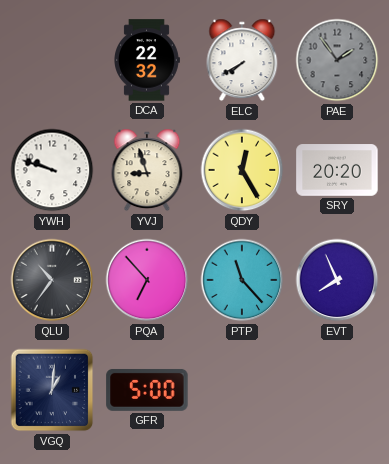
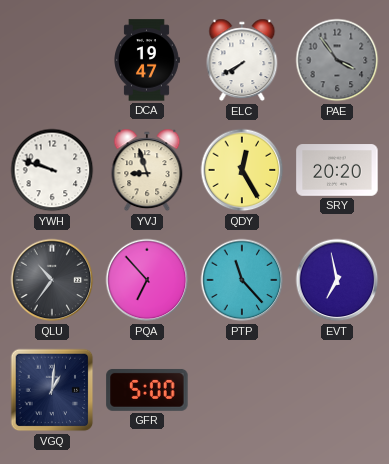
DCA: 22:32 -> 19:47
PAE: 1:54 -> 3:54
EVT: 7:56 -> 6:58
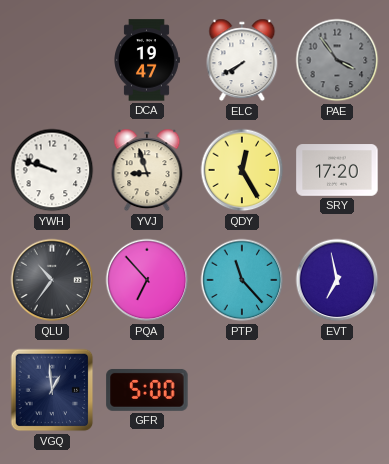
SRY: 20:20 -> 17:20
VGQ: 1:01 -> 12:59
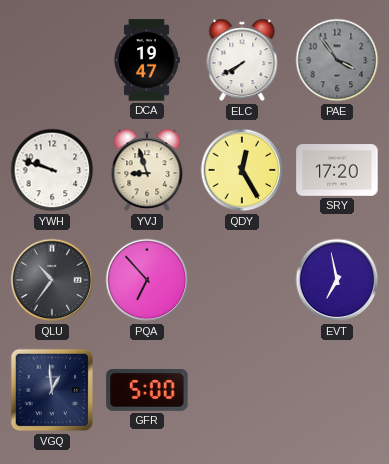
PTP: 11:23 -> none
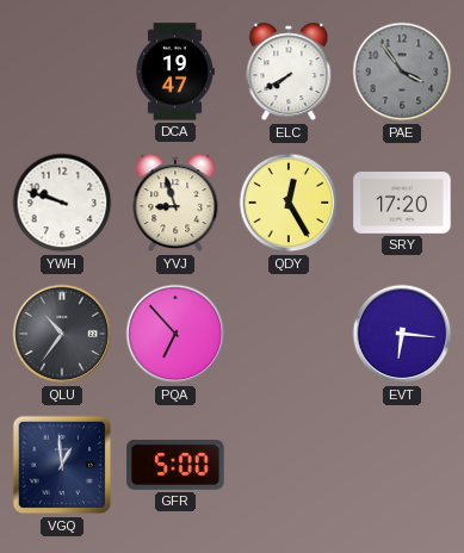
EVT: 6:58 -> 6:16
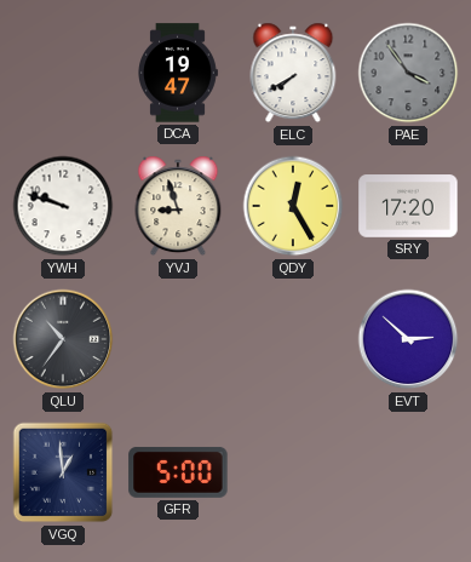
PQA: 6:53 -> none
EVT: 6:16 -> 2:52
